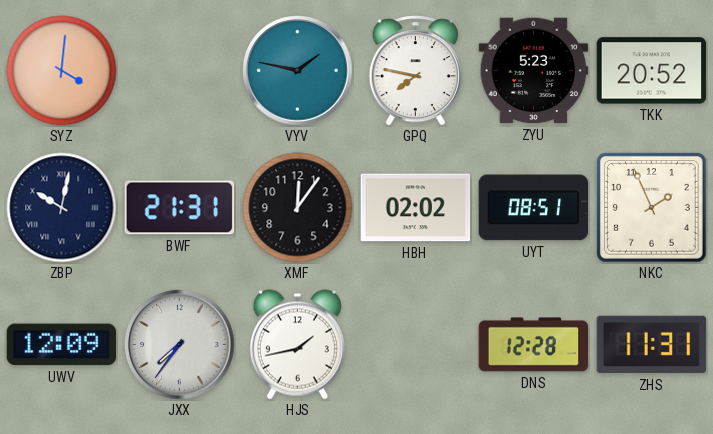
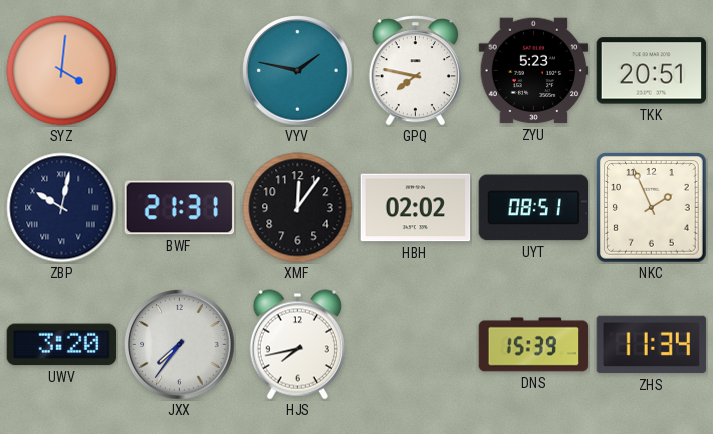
TKK: 20:52 -> 20:51
UWV: 12:09 -> 3:20
HJS: 1:43 -> 7:43
DNS: 12:28 -> 15:39
ZHS: 11:31 -> 11:34
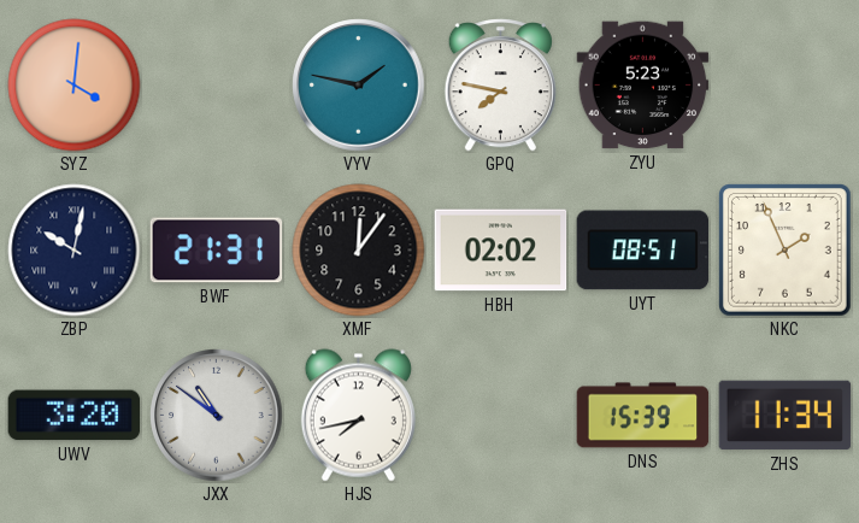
TKK: 20:51 -> none
JXX: 7:36 -> 10:51
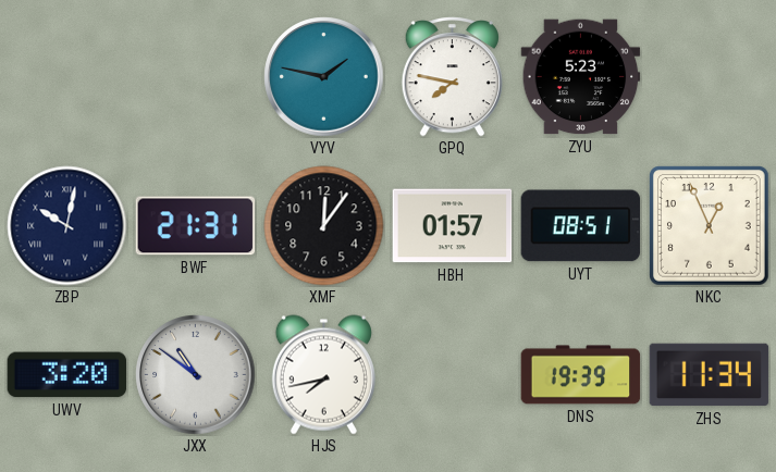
SYZ: 4:01 -> none
HBH: 02:02 -> 01:57
NKC: 1:56 -> 12:56
DNS: 15:39 -> 19:39
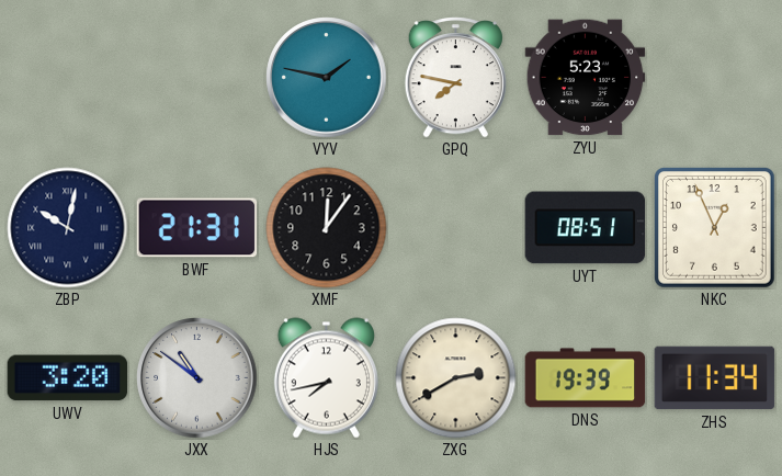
HBH: 01:57 -> none
ZXG: none -> 2:40
